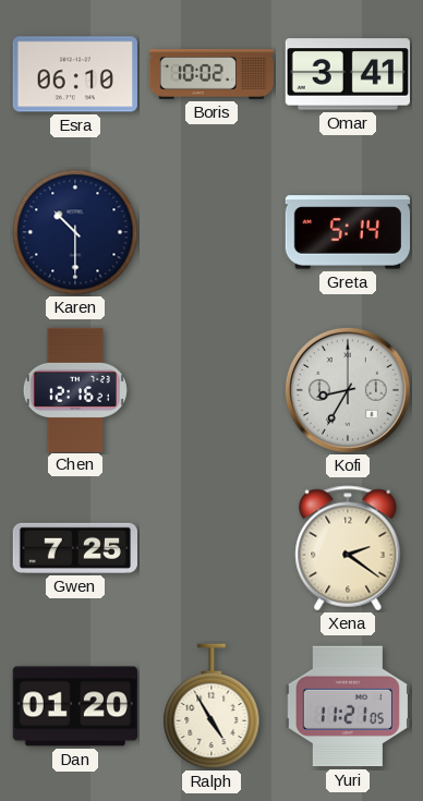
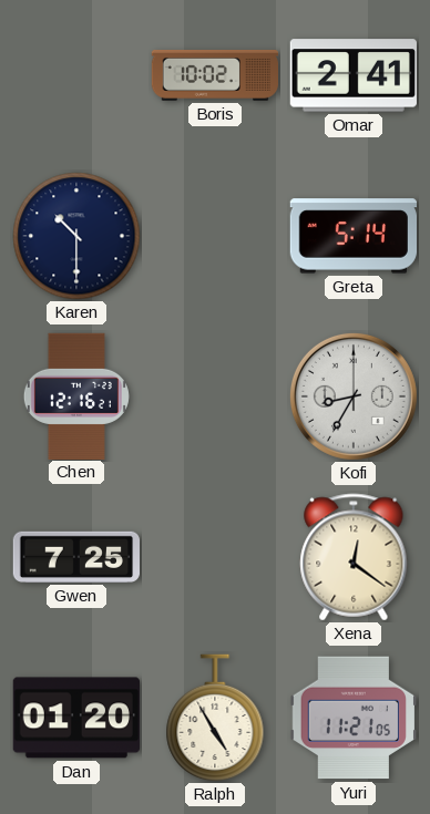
Esra: 06:10 -> none
Omar: 3:41 -> 2:41
Xena: 2:21 -> 12:21
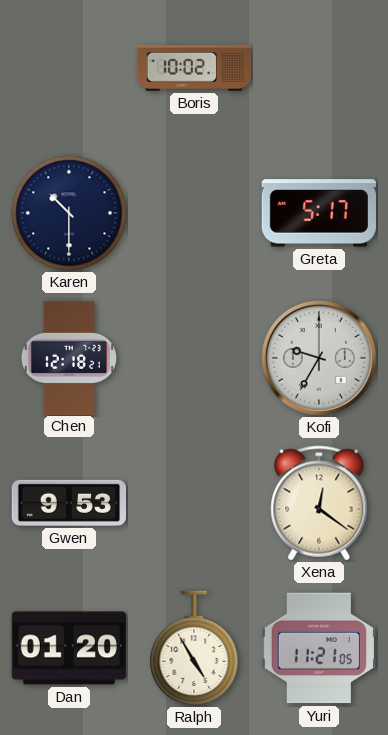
Omar: 2:41 -> none
Greta: 5:14 -> 5:17
Chen: 12:16 -> 12:18
Kofi: 8:35 -> 9:35
Gwen: 7:25 -> 9:53
